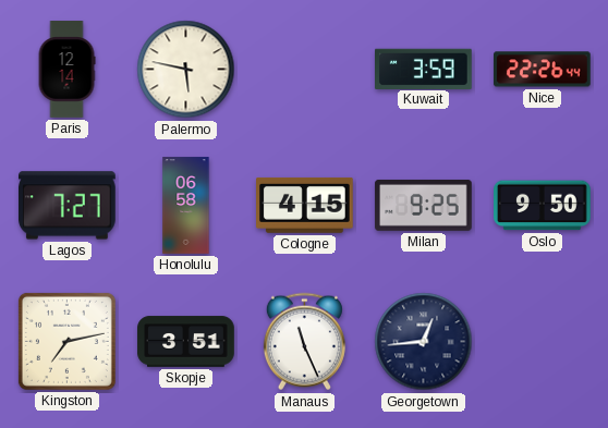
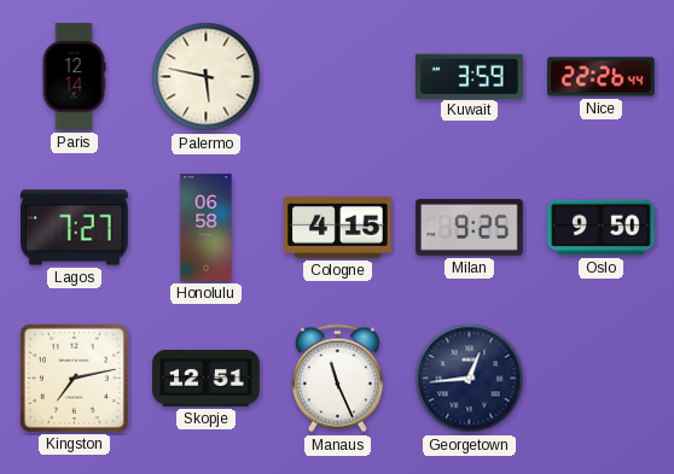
Skopje: 3:51 -> 12:51
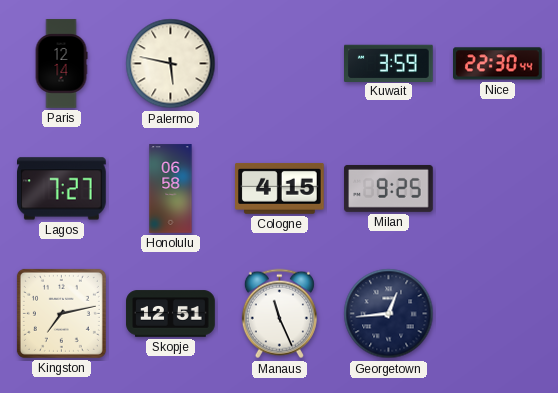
Nice: 22:26 -> 22:30
Oslo: 9:50 -> none
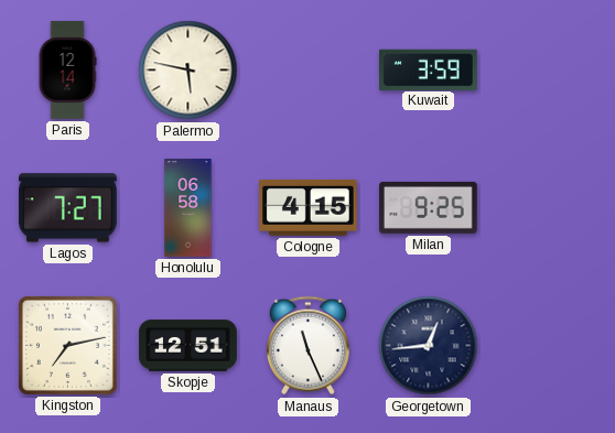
Nice: 22:30 -> none
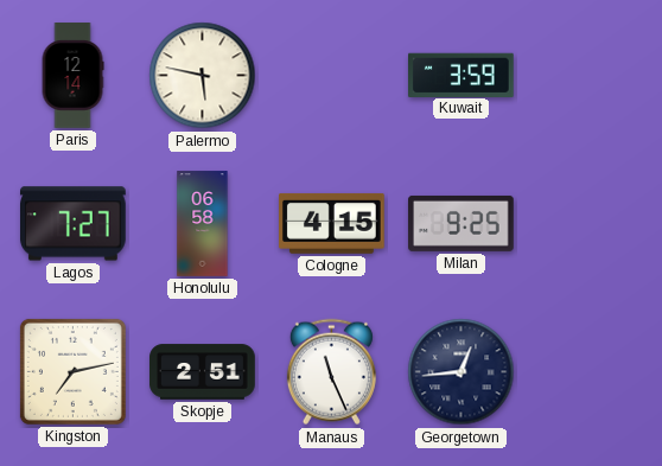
Skopje: 12:51 -> 2:51
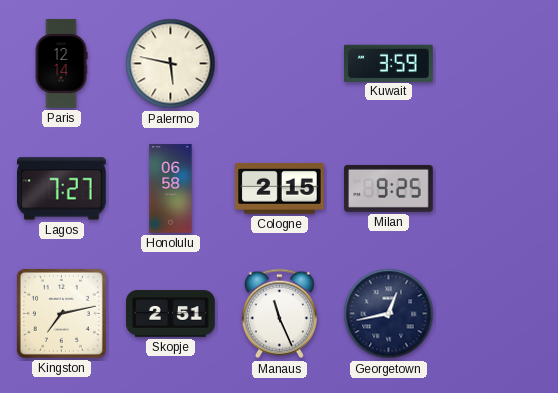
Cologne: 4:15 -> 2:15
Georgetown: 12:44 -> 12:43
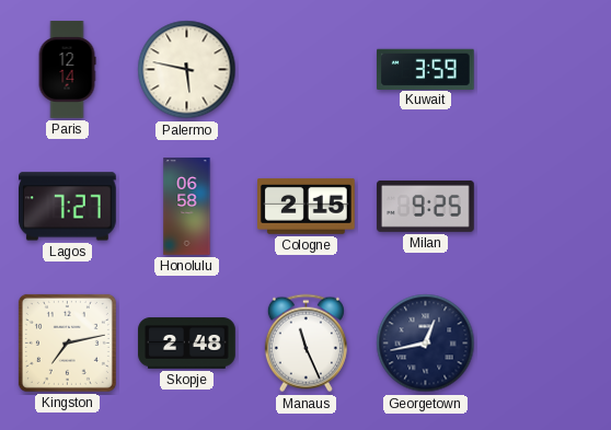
Skopje: 2:51 -> 2:48
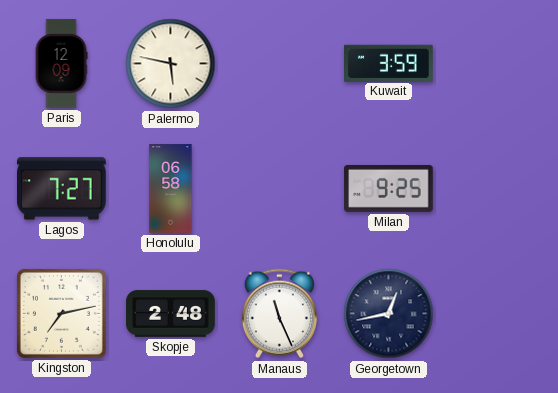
Paris: 12:14 -> 12:09
Cologne: 2:15 -> none
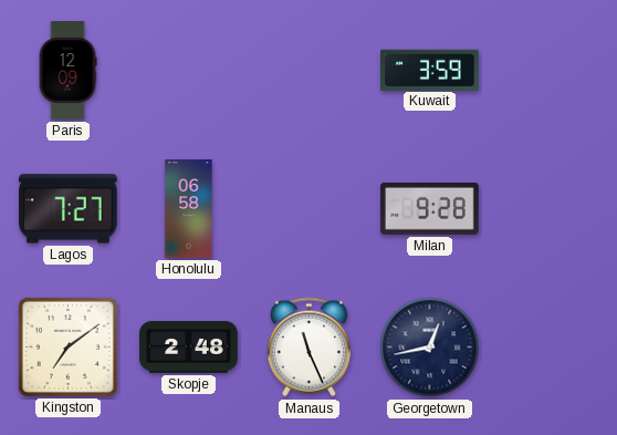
Palermo: 5:47 -> none
Milan: 9:25 -> 9:28
Kingston: 7:13 -> 7:09
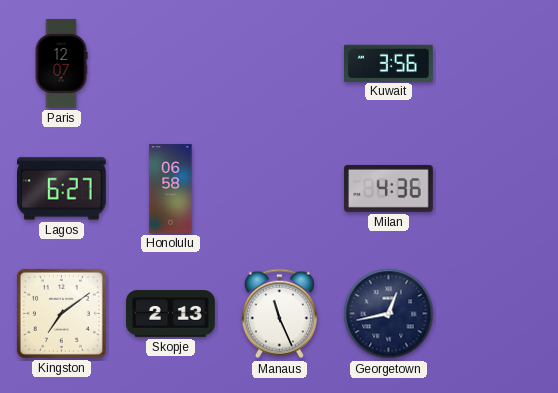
Paris: 12:09 -> 12:07
Kuwait: 3:59 -> 3:56
Lagos: 7:27 -> 6:27
Milan: 9:28 -> 4:36
Skopje: 2:48 -> 2:13
